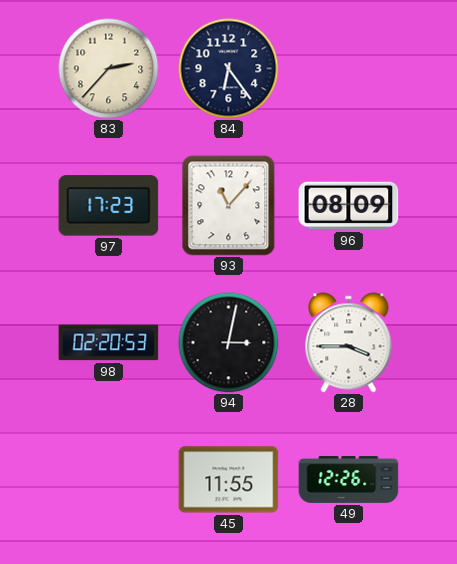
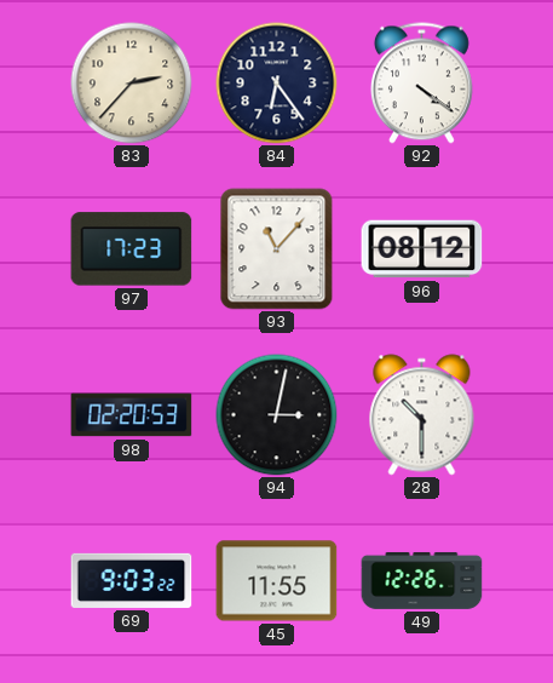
92: none -> 4:21
96: 08:09 -> 08:12
28: 3:45 -> 10:30
69: none -> 9:03
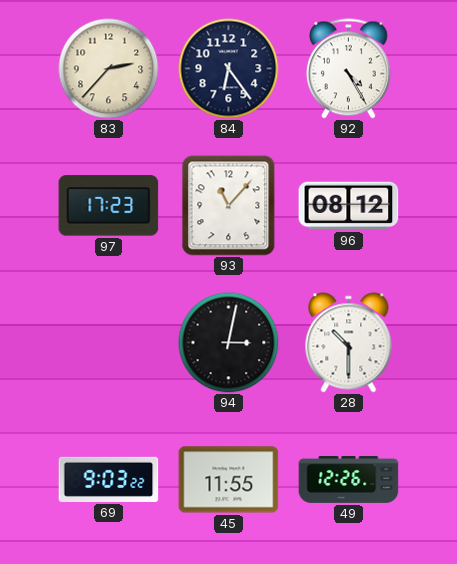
92: 4:21 -> 4:25
98: 02:20 -> none
